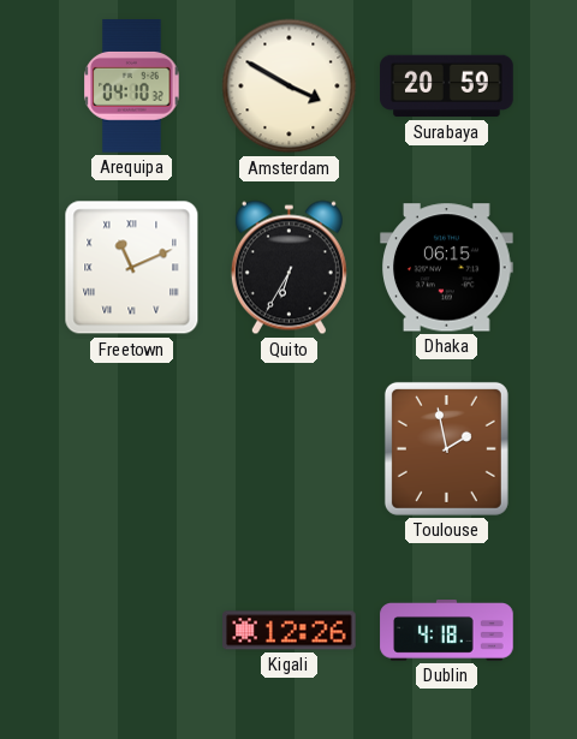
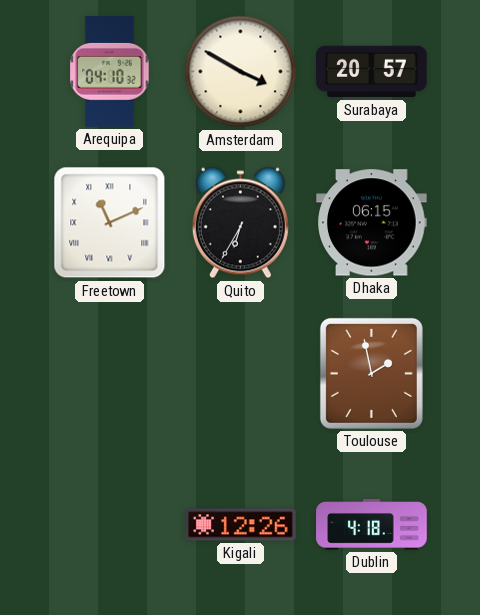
Surabaya: 20:59 -> 20:57
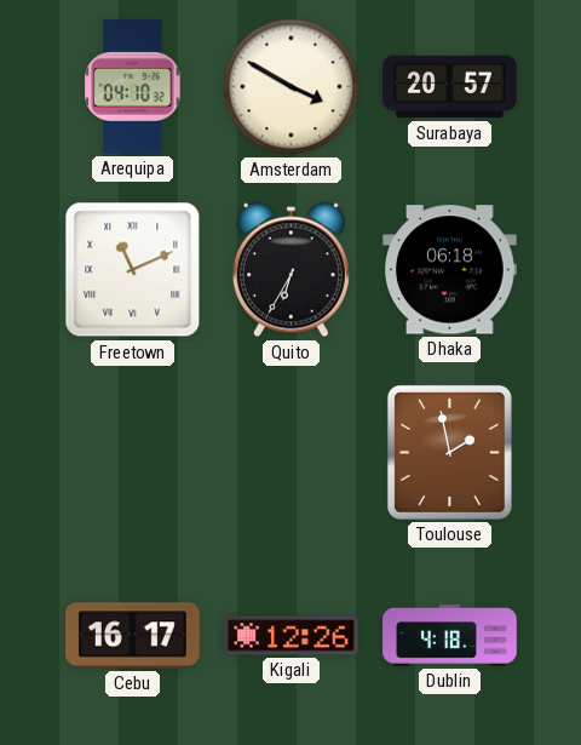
Dhaka: 06:15 -> 06:18
Cebu: none -> 16:17
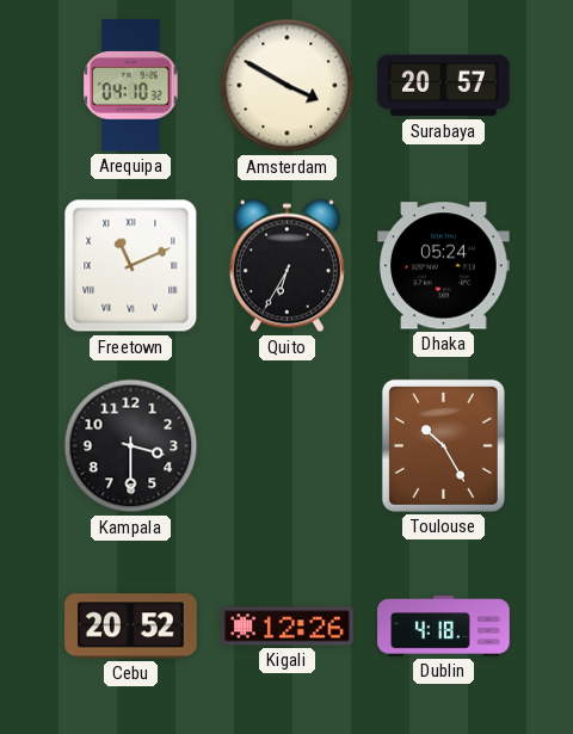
Dhaka: 06:18 -> 05:24
Kampala: none -> 3:30
Toulouse: 1:58 -> 10:25
Cebu: 16:17 -> 20:52
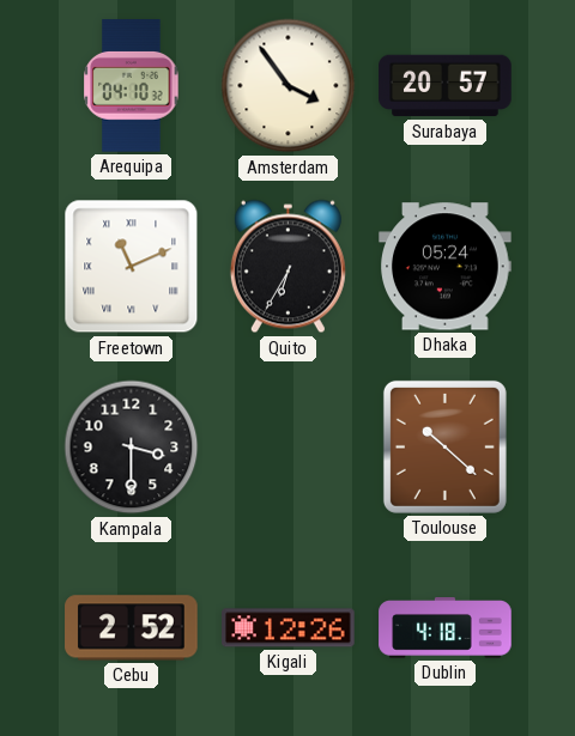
Amsterdam: 3:50 -> 3:54
Toulouse: 10:25 -> 10:22
Cebu: 20:52 -> 2:52
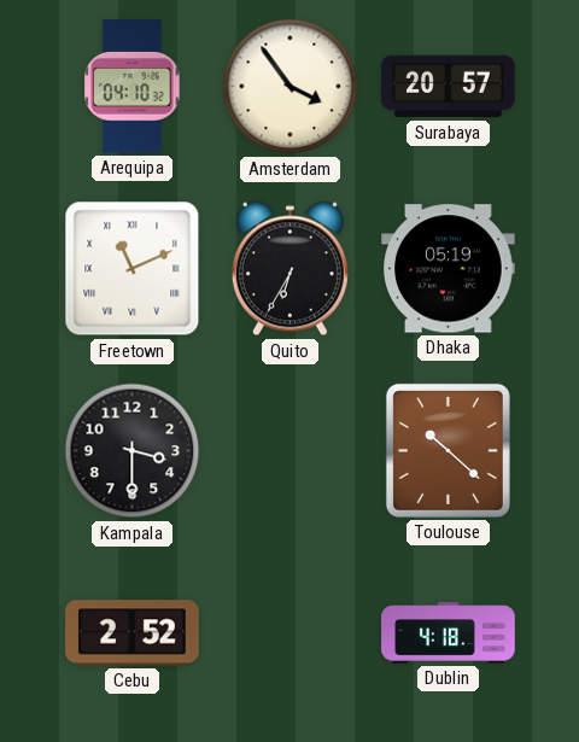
Dhaka: 05:24 -> 05:19
Kigali: 12:26 -> none
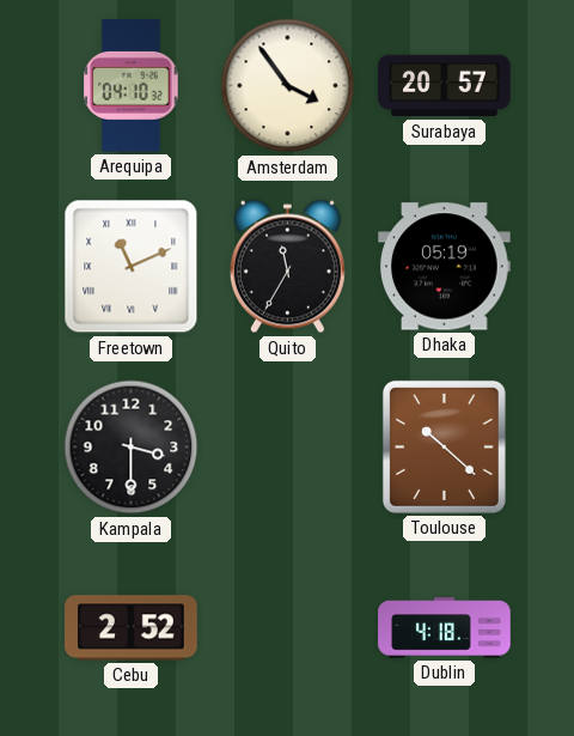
Quito: 6:35 -> 11:35
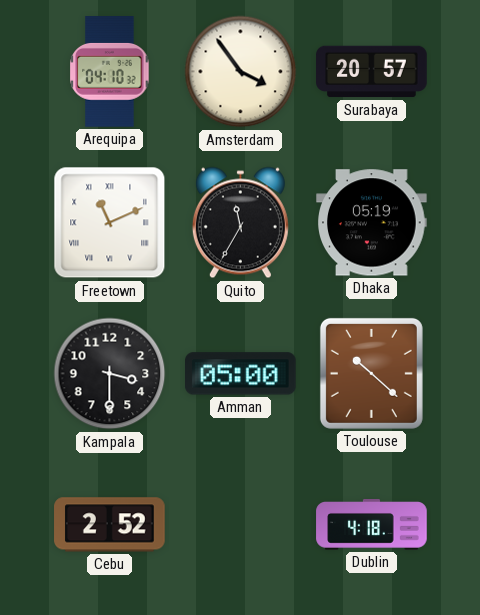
Amman: none -> 05:00
